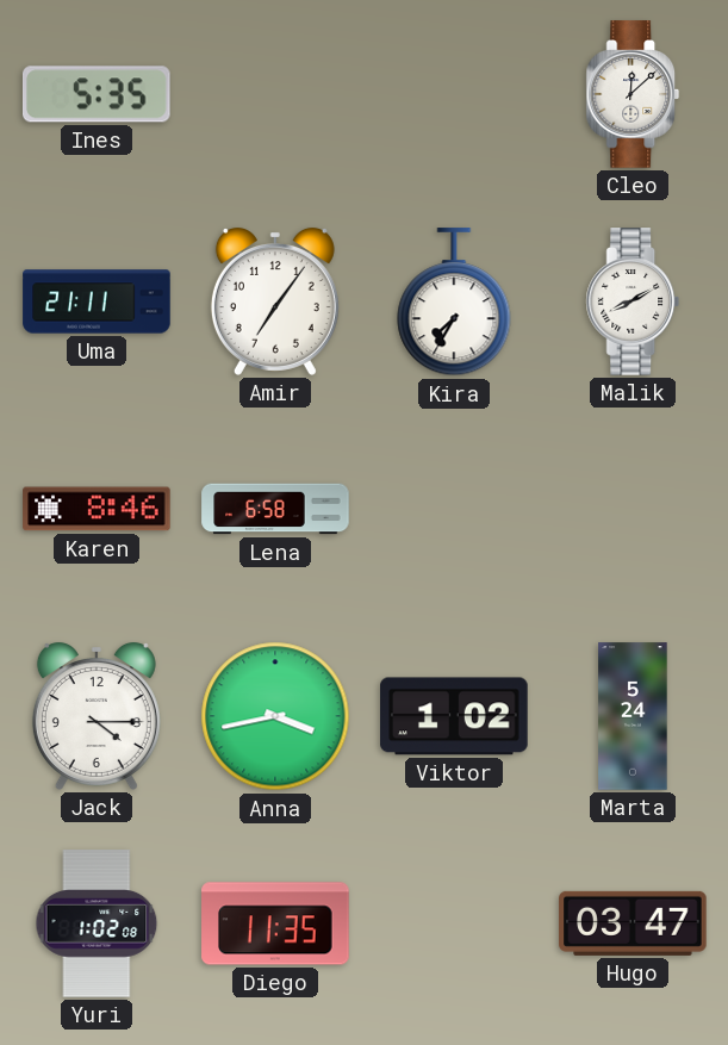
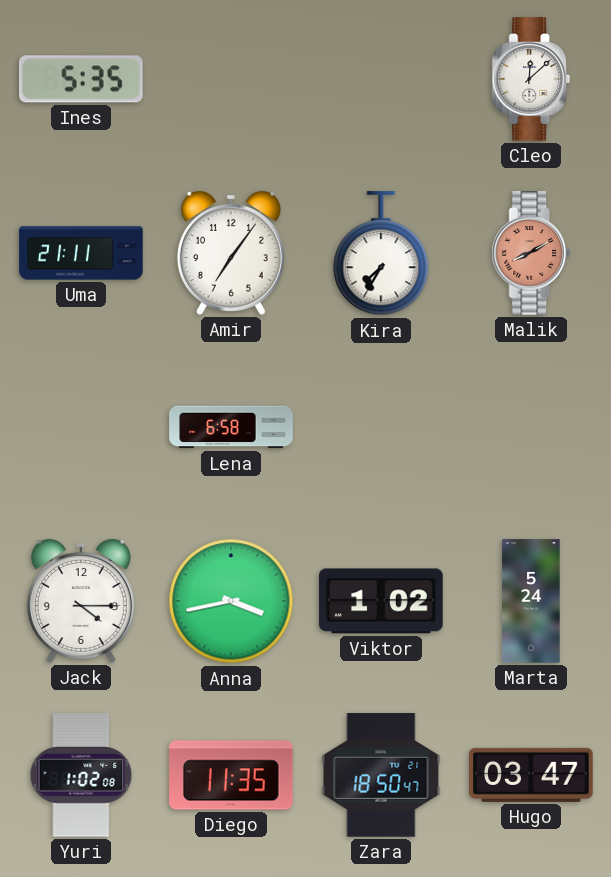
Malik dial: white -> salmon
Karen: 8:46 -> none
Zara: none -> 18:50
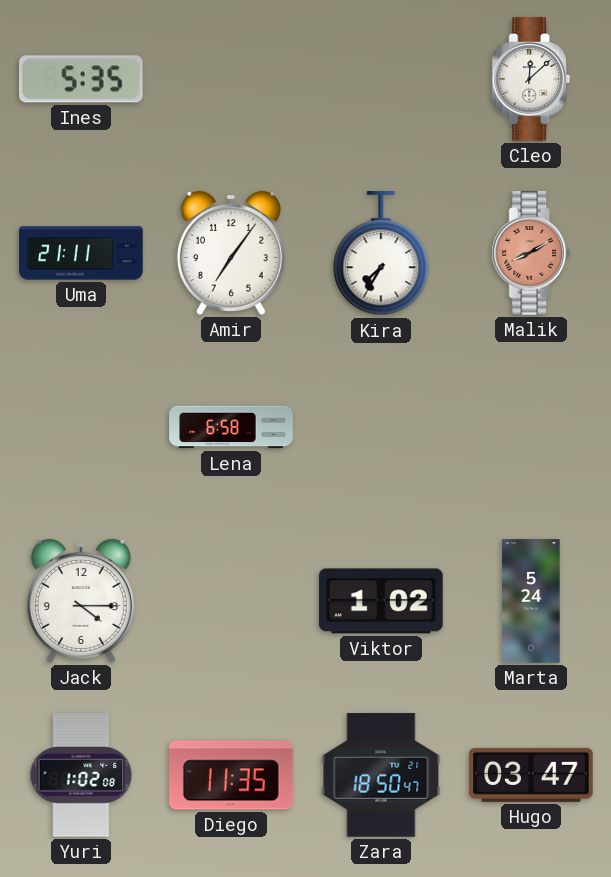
Anna: 3:43 -> none
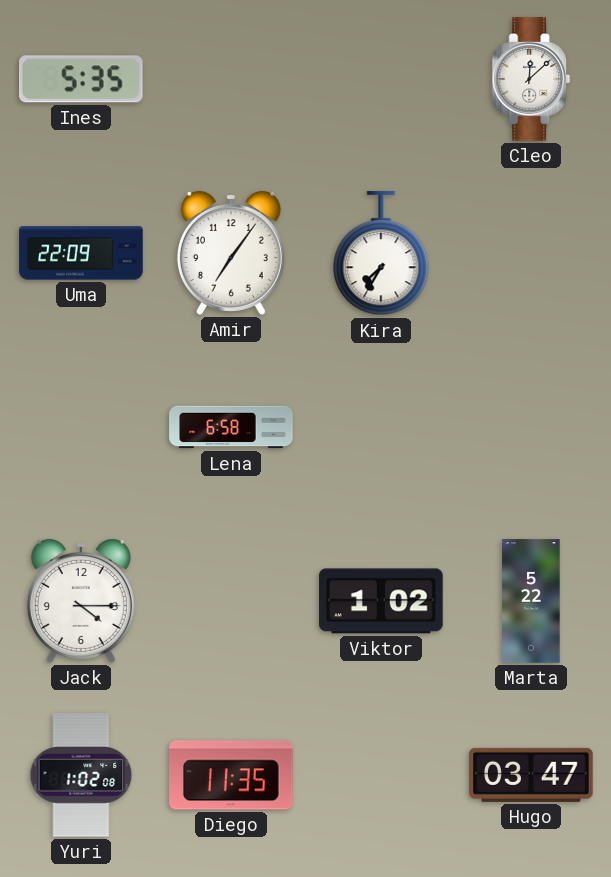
Uma: 21:11 -> 22:09
Malik: 8:10 -> none
Marta: 5:24 -> 5:22
Zara: 18:50 -> none
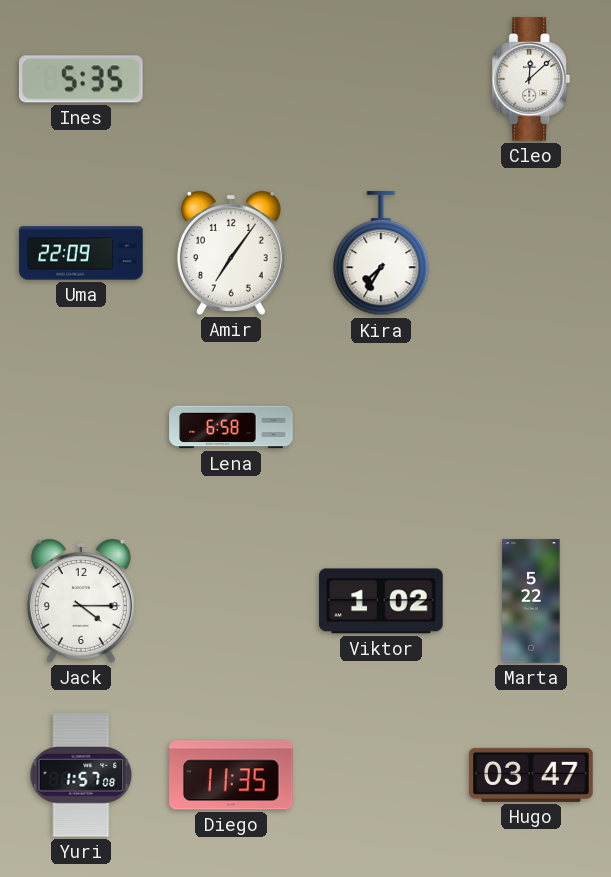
Yuri: 1:02 -> 1:57
